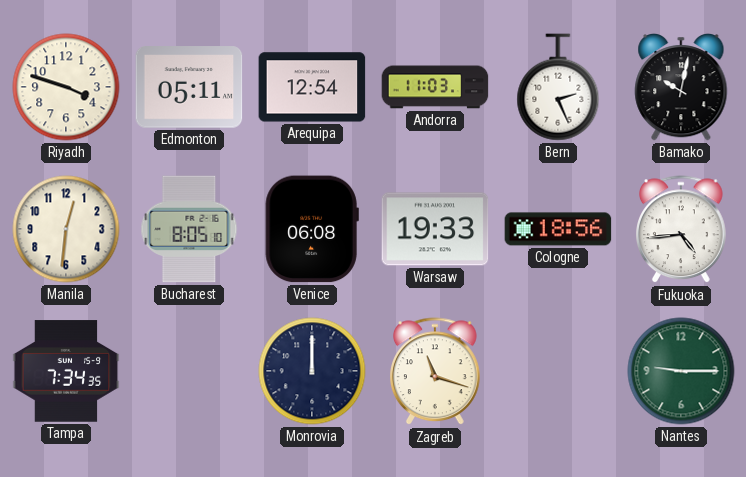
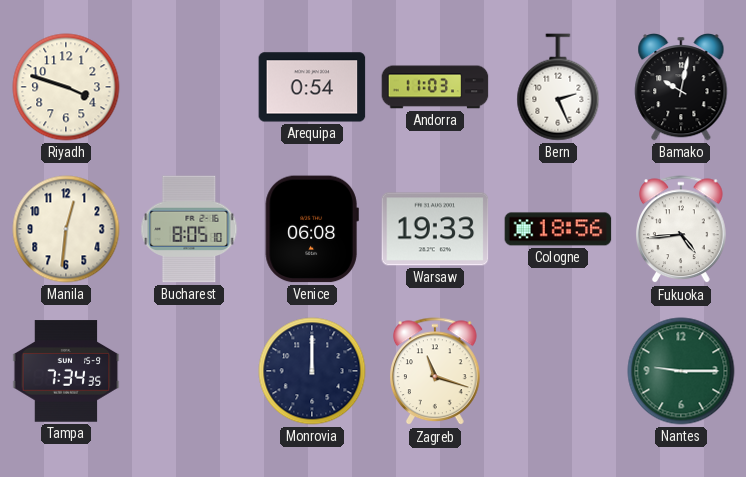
Edmonton: 05:11 -> none
Arequipa: 12:54 -> 0:54
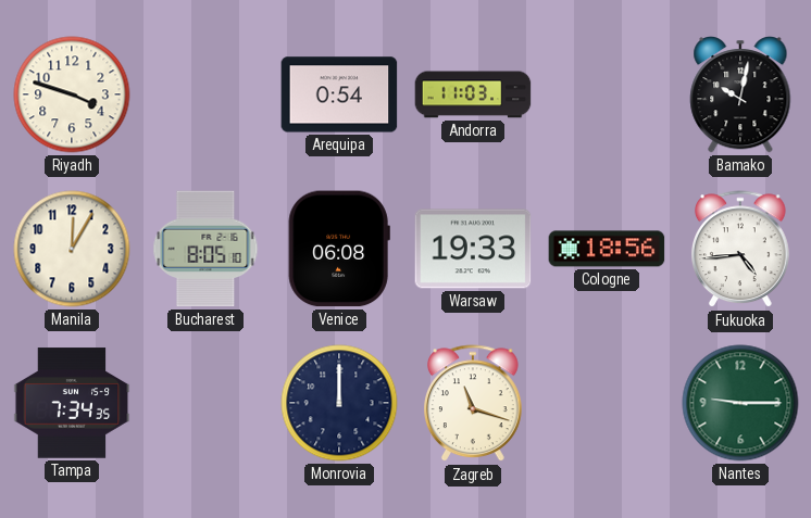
Bern: 2:26 -> none
Manila: 12:31 -> 12:05
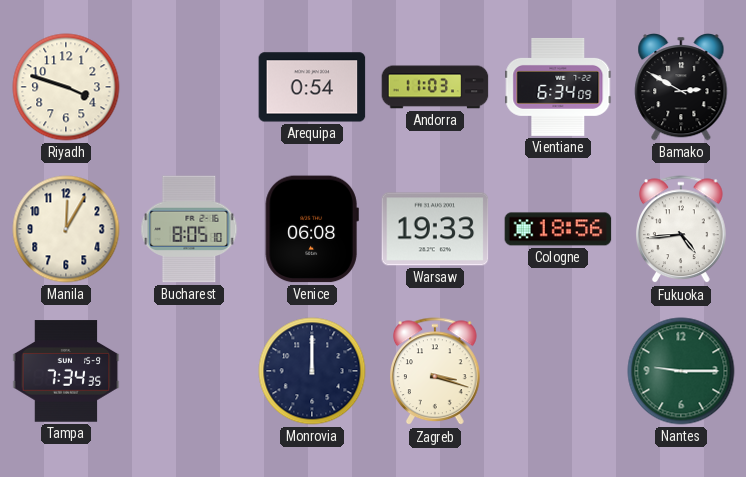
Vientiane: none -> 6:34
Bamako: 10:02 -> 2:50
Zagreb: 11:18 -> 3:18
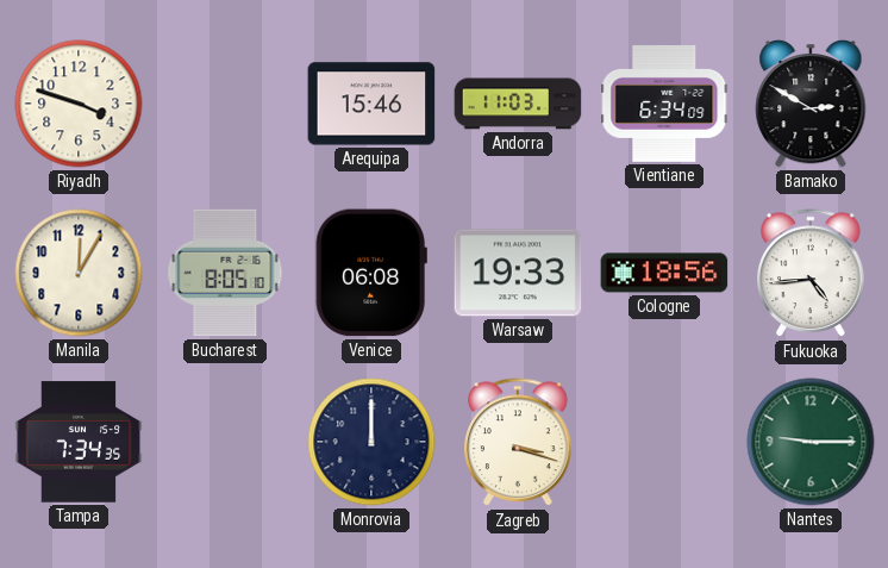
Arequipa: 0:54 -> 15:46
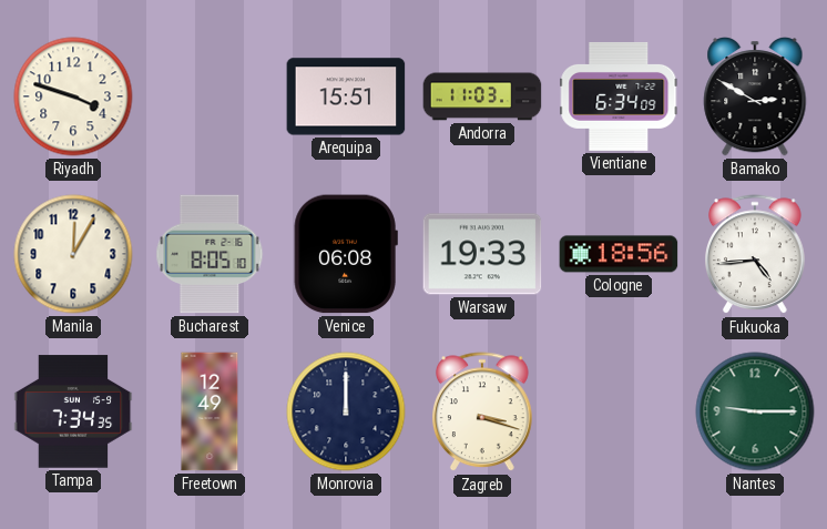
Arequipa: 15:46 -> 15:51
Freetown: none -> 12:49
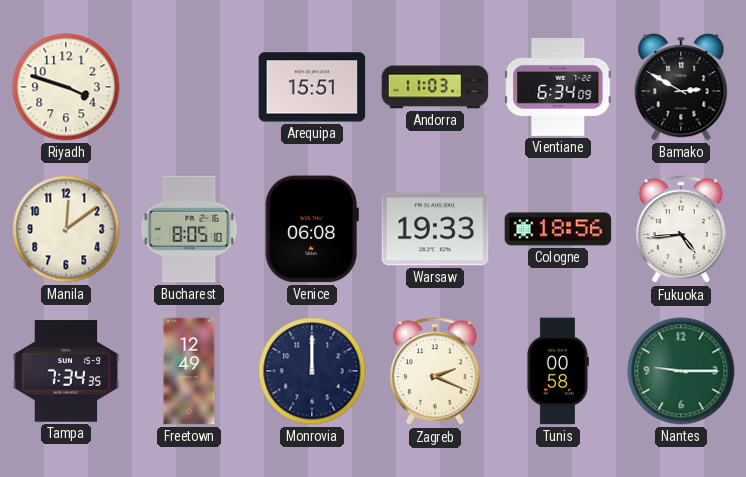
Manila: 12:05 -> 12:09
Zagreb: 3:18 -> 2:19
Tunis: none -> 00:58
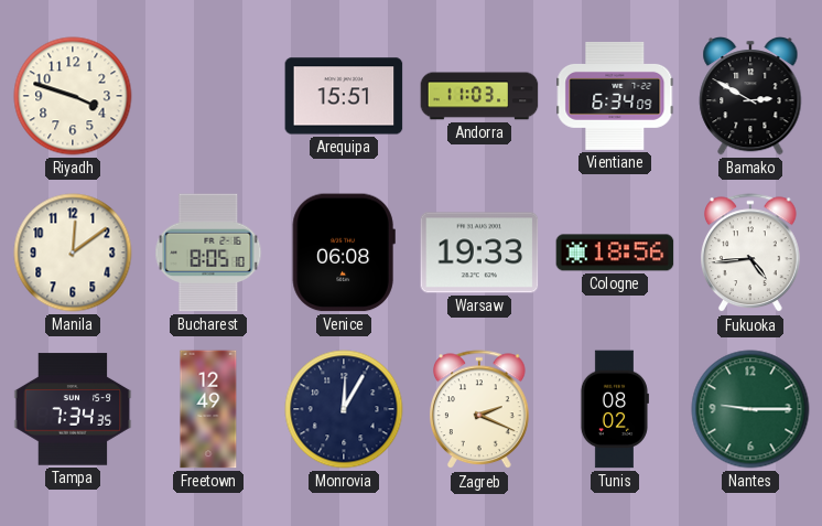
Monrovia: 12:00 -> 12:05
Tunis: 00:58 -> 08:02
